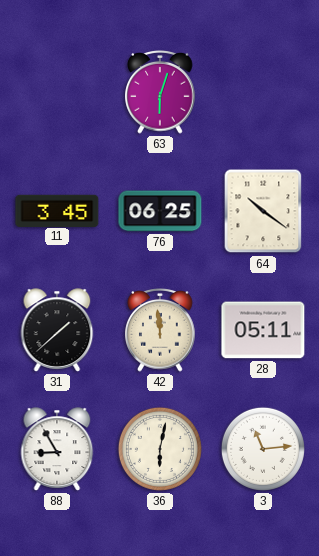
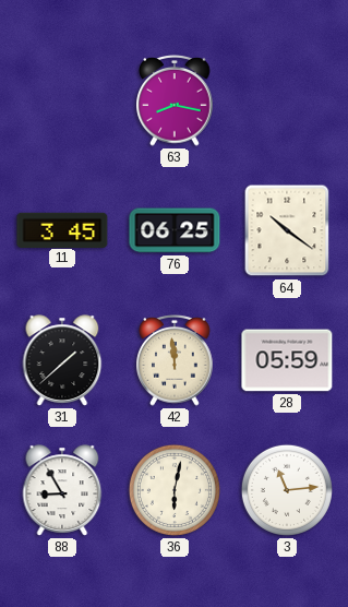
63: 6:03 -> 8:17
28: 05:11 -> 05:59
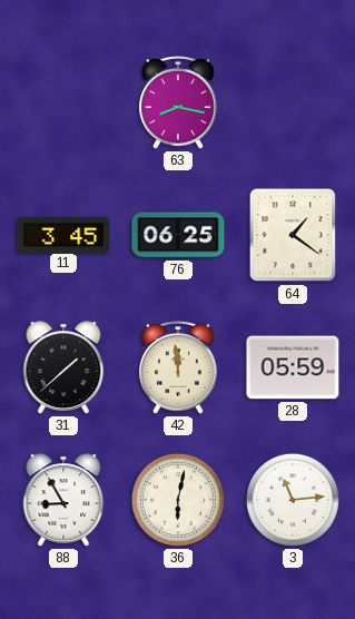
64: 10:21 -> 1:21
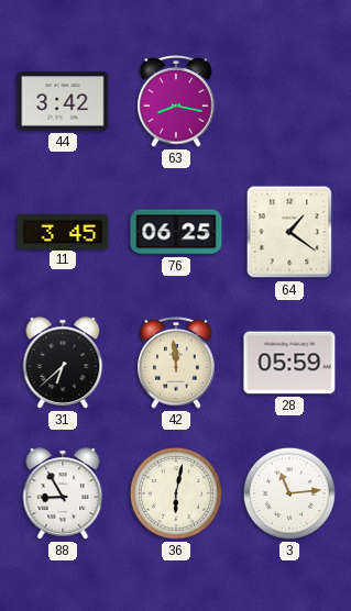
44: none -> 3:42
31: 1:38 -> 6:38
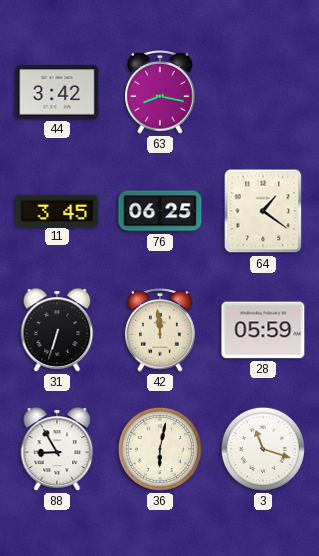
31: 6:38 -> 6:33
3: 11:14 -> 11:18
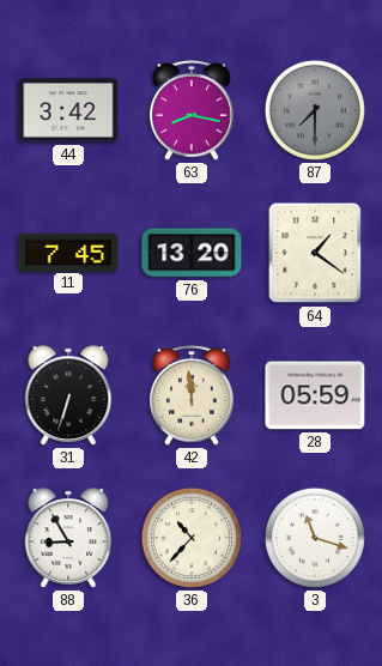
87: none -> 7:30
11: 3:45 -> 7:45
76: 06:25 -> 13:20
36: 6:02 -> 10:37
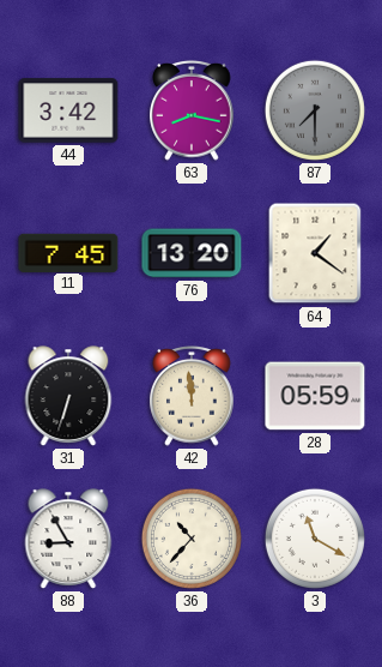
3: 11:18 -> 11:20
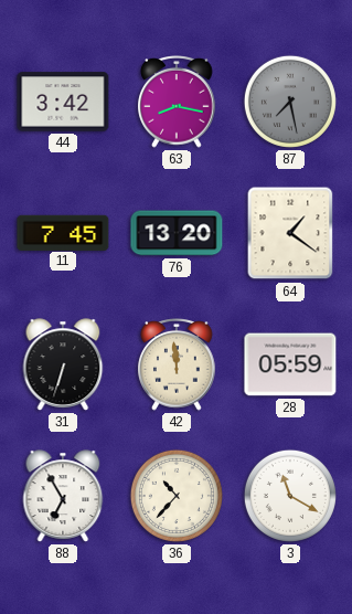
87: 7:30 -> 7:28
88: 8:55 -> 6:55
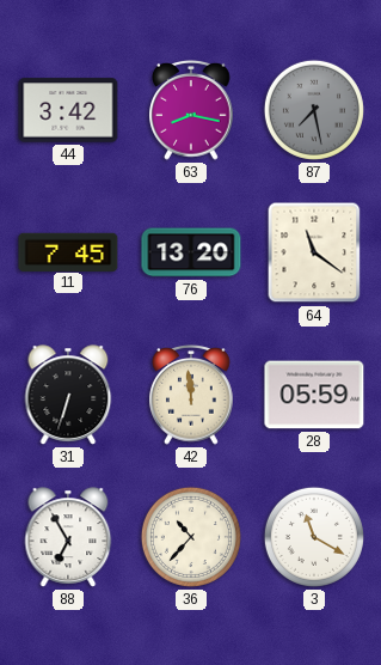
64: 1:21 -> 11:21
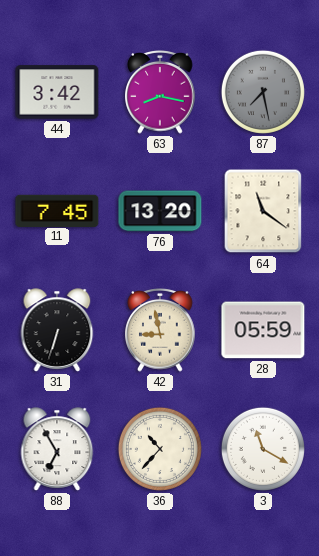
42: 11:59 -> 8:58
